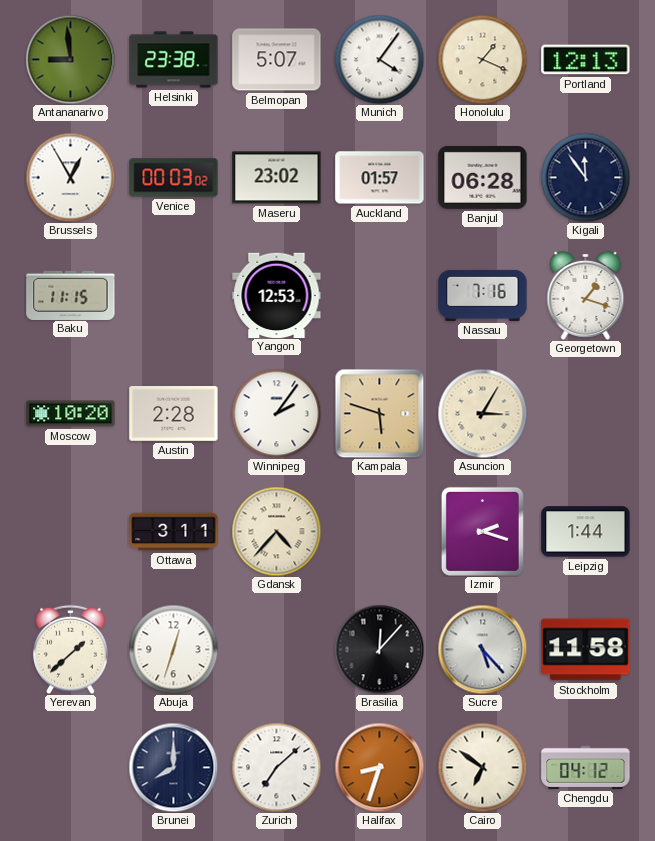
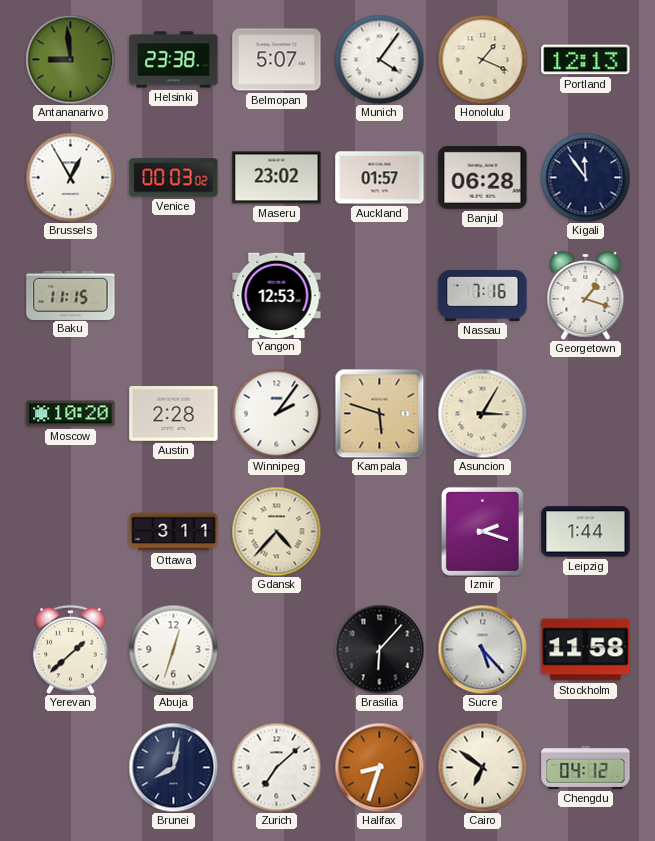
Brasilia: 12:07 -> 6:07
Brunei: 8:00 -> 8:02
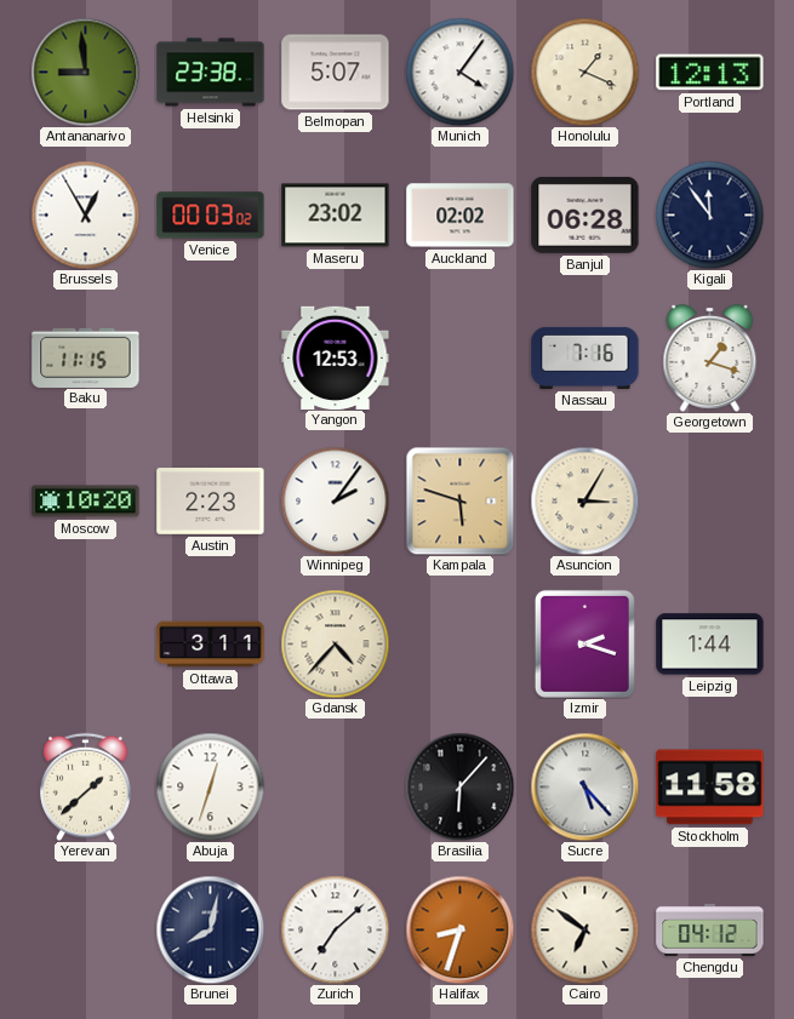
Auckland: 01:57 -> 02:02
Austin: 2:28 -> 2:23
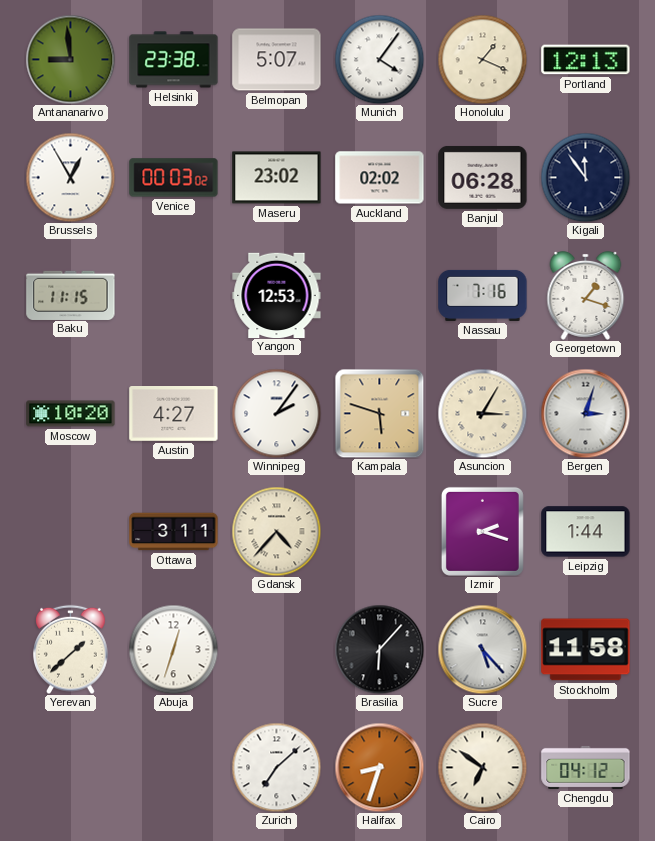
Austin: 2:23 -> 4:27
Bergen: none -> 3:03
Brunei: 8:02 -> none
